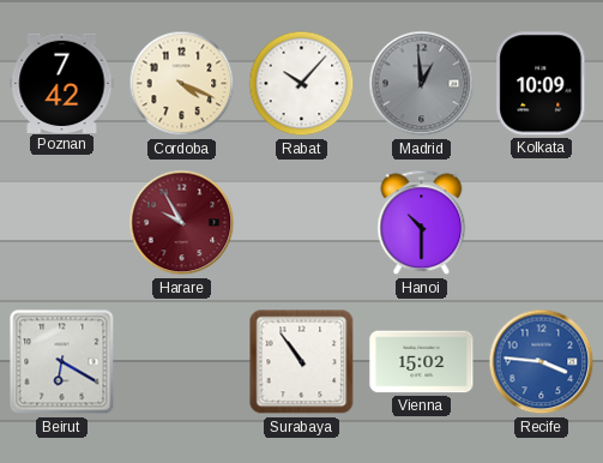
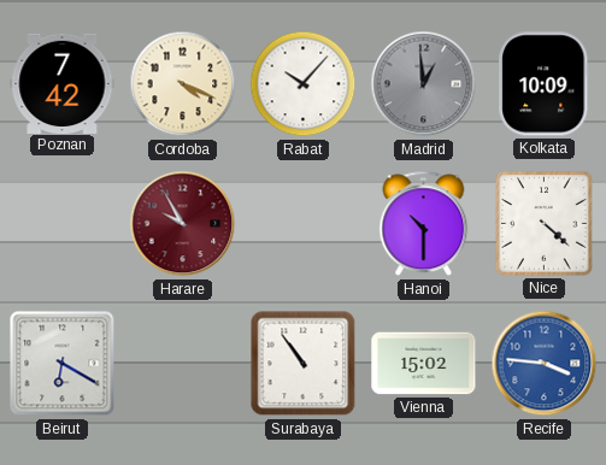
Nice: none -> 4:22
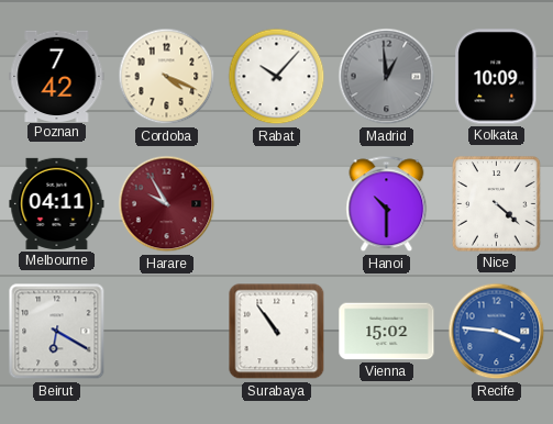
Melbourne: none -> 04:11
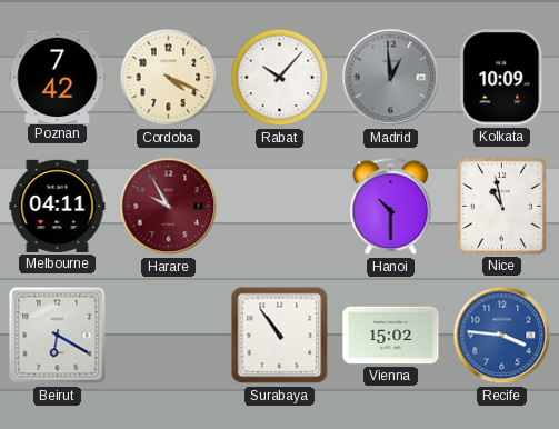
Nice: 4:22 -> 10:58
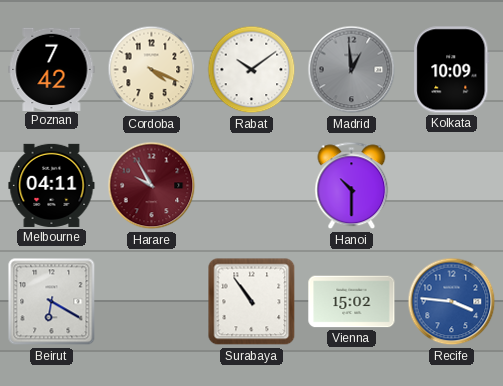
Rabat: 10:07 -> 10:09
Nice: 10:58 -> none
